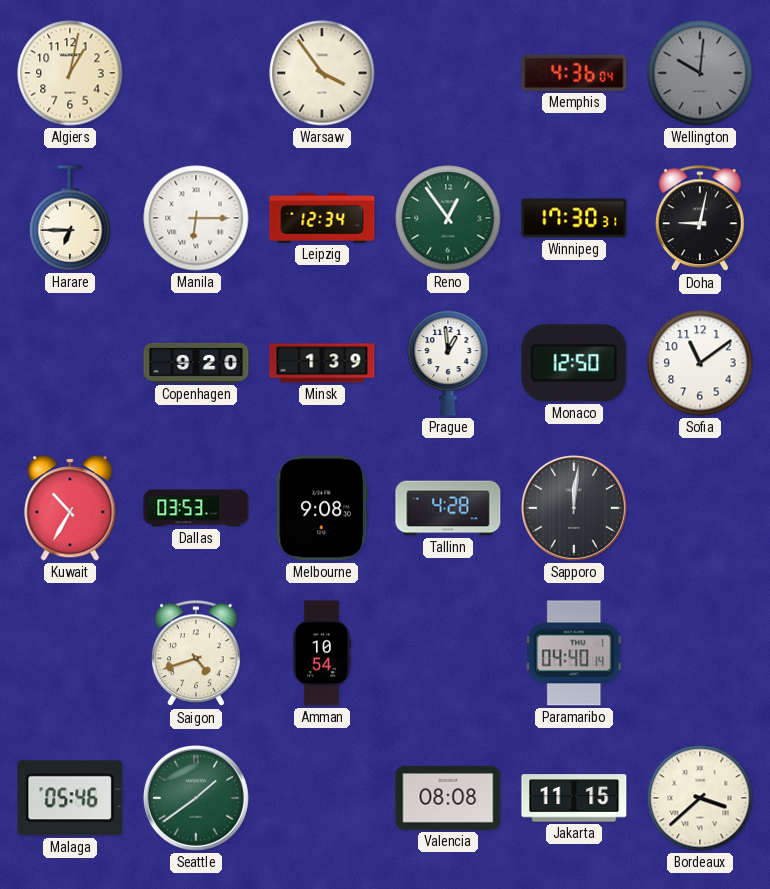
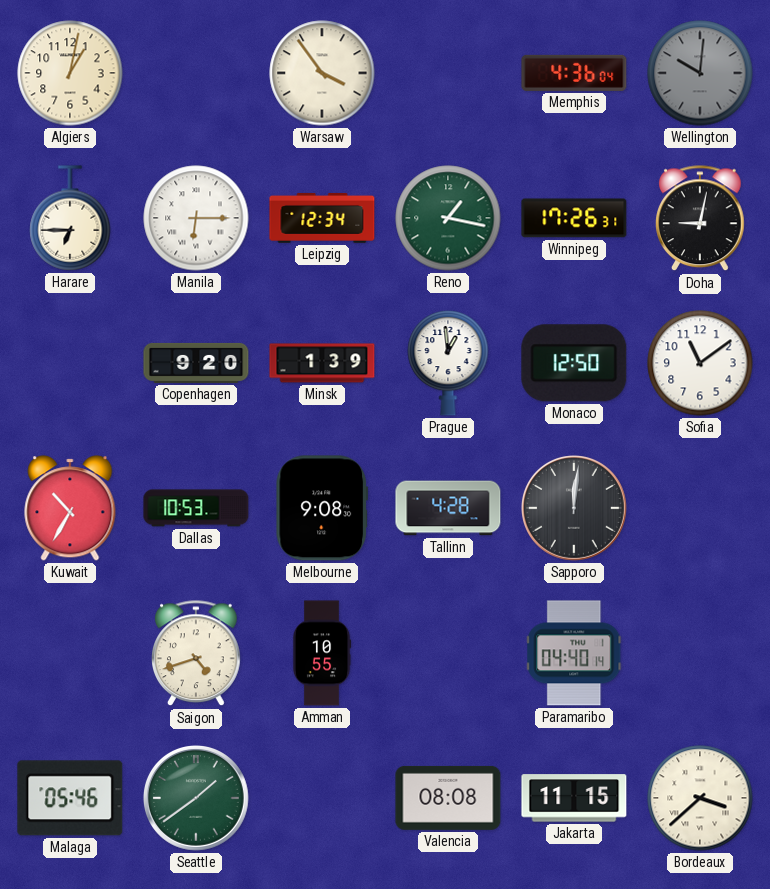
Reno: 12:54 -> 1:17
Winnipeg: 17:30 -> 17:26
Dallas: 03:53 -> 10:53
Amman: 10:54 -> 10:55
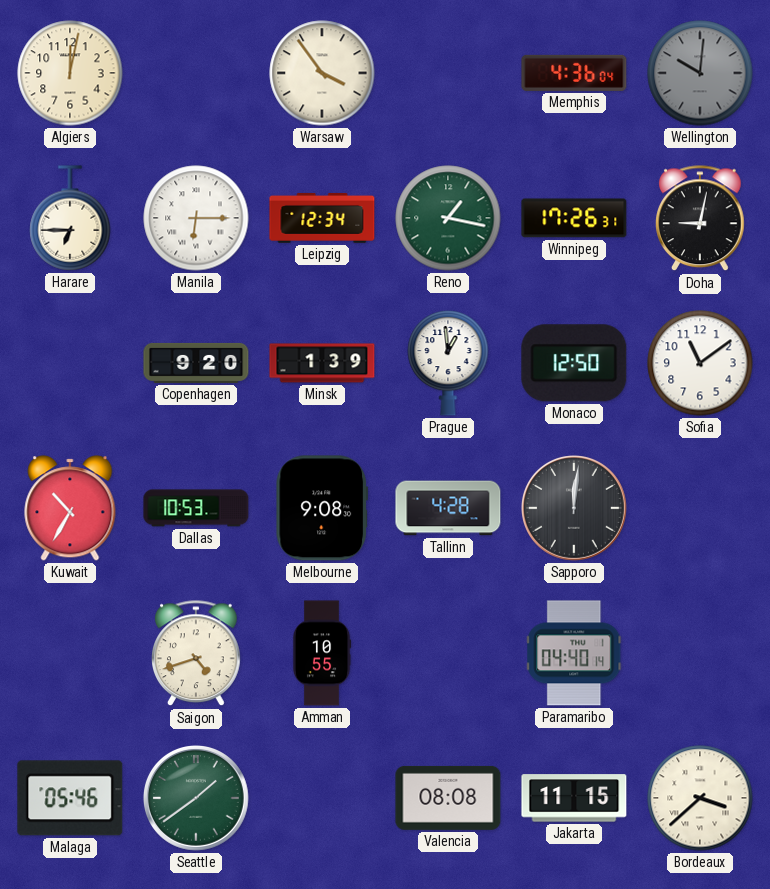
Algiers: 1:02 -> 12:02
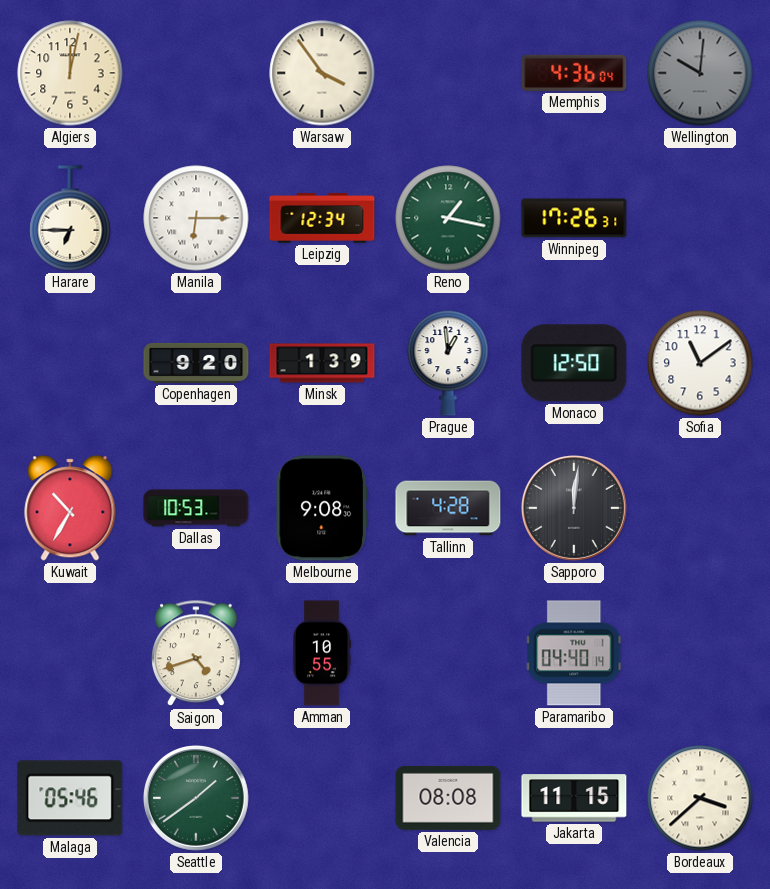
Doha: 9:02 -> none
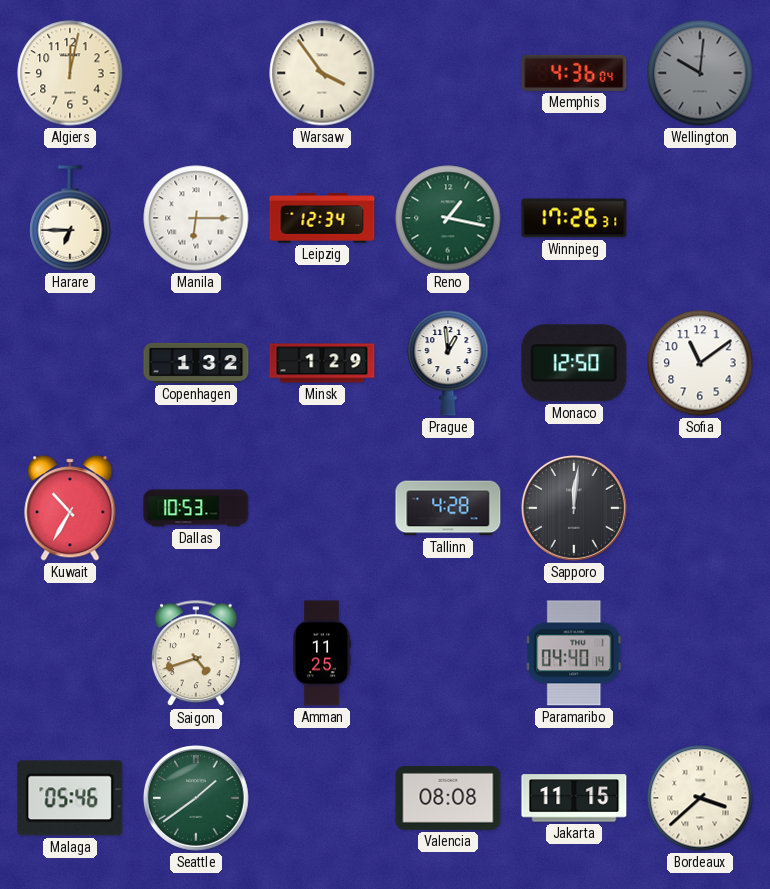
Copenhagen: 9:20 -> 1:32
Minsk: 1:39 -> 1:29
Melbourne: 9:08 -> none
Amman: 10:55 -> 11:25
